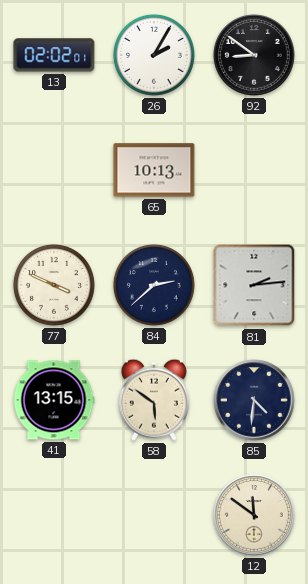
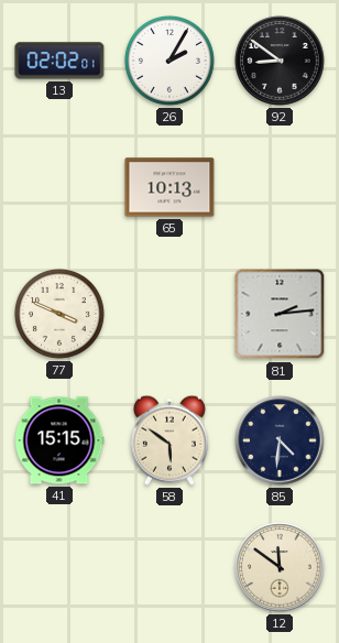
84: 2:38 -> none
41: 13:15 -> 15:15
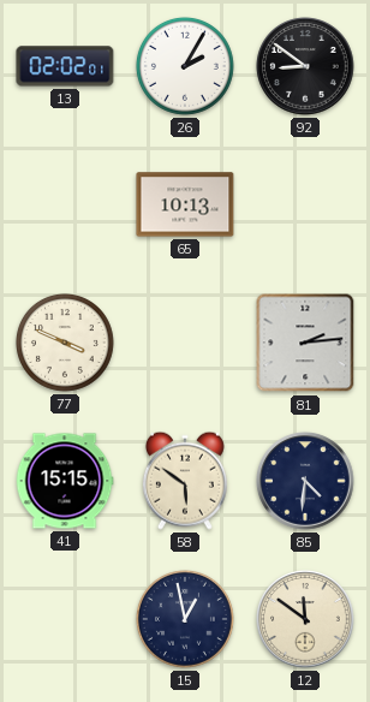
15: none -> 12:58
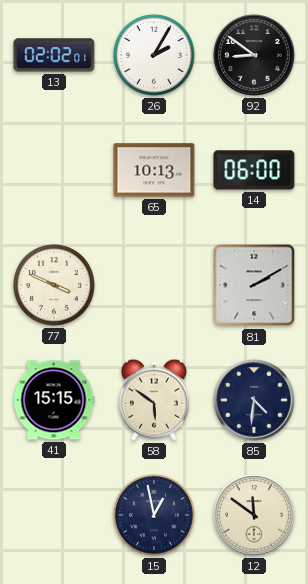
14: none -> 06:00
81: 2:14 -> 2:10
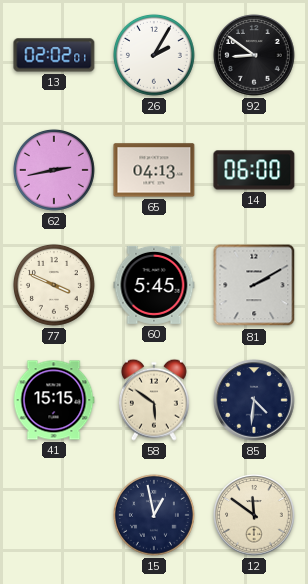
62: none -> 2:43
65: 10:13 -> 04:13
60: none -> 5:45
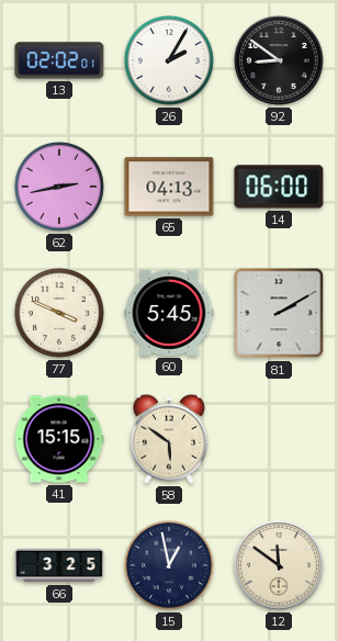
85: 4:31 -> none
66: none -> 3:25
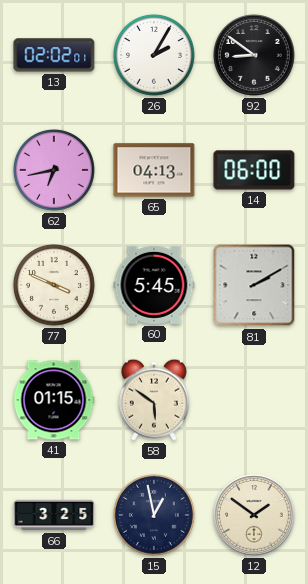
62: 2:43 -> 6:43
41: 15:15 -> 01:15
12: 11:51 -> 1:51
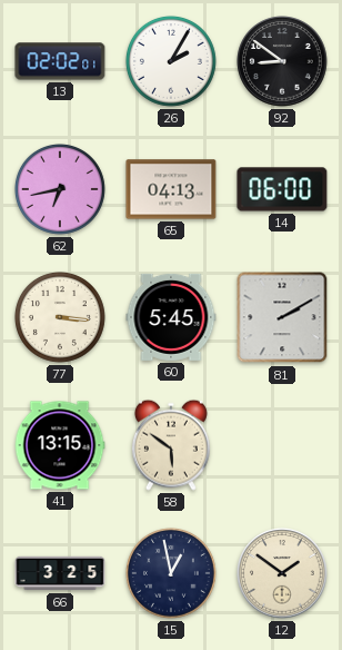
77: 3:49 -> 3:16
41: 01:15 -> 13:15
